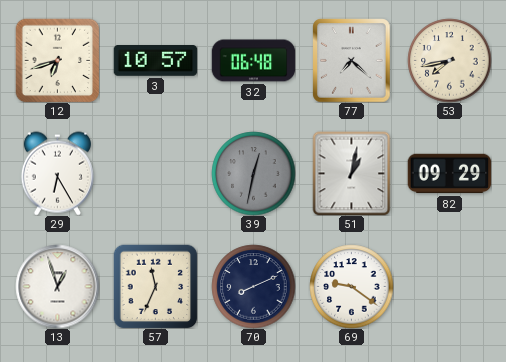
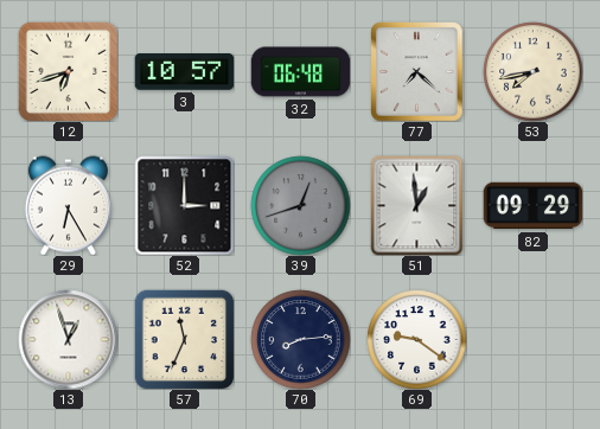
52: none -> 3:00
39: 12:32 -> 12:42
51: 1:02 -> 12:59
70: 8:11 -> 8:14
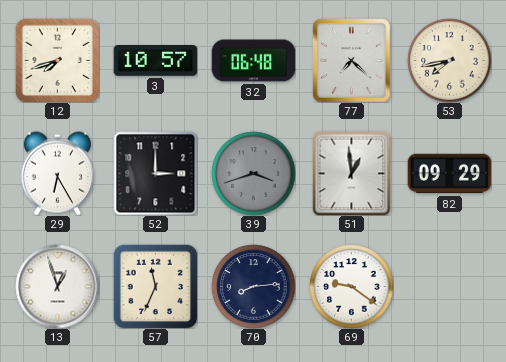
12: 6:42 -> 7:42
39: 12:42 -> 3:42
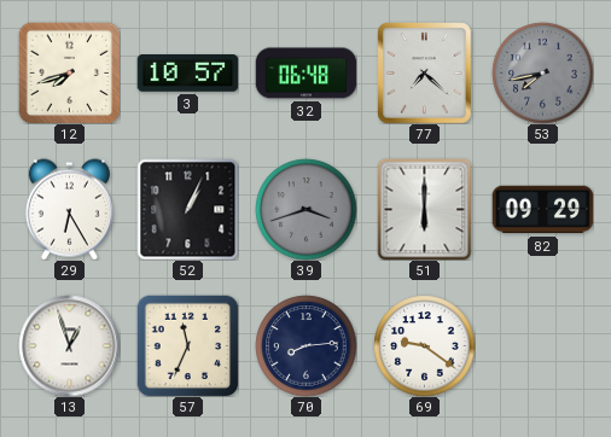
53 dial: cream -> grey
52: 3:00 -> 1:04
51: 12:59 -> 6:00
